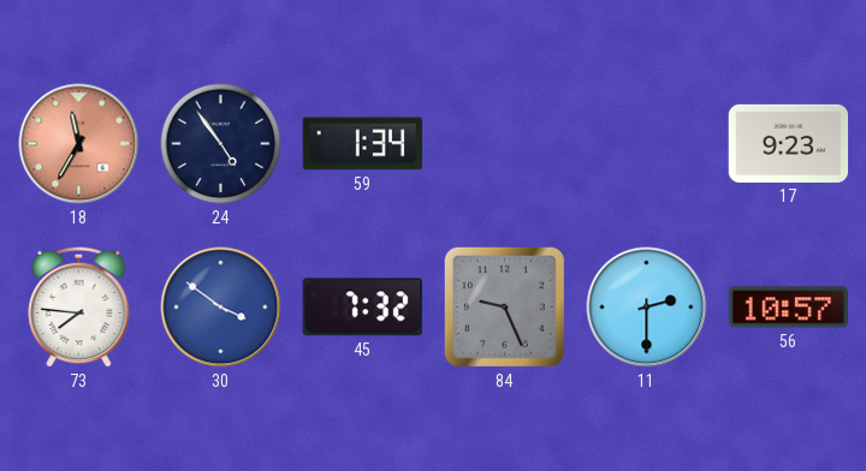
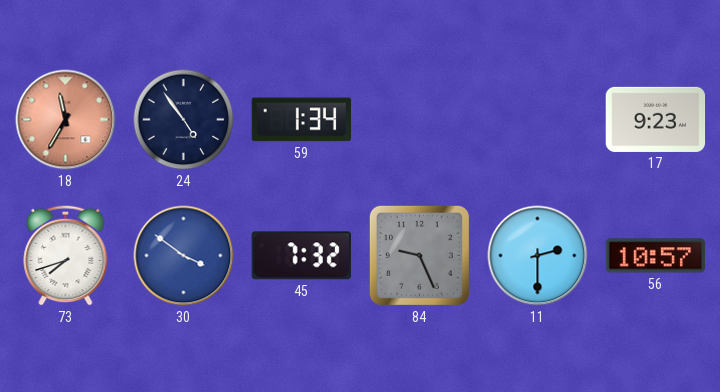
73: 7:46 -> 7:42
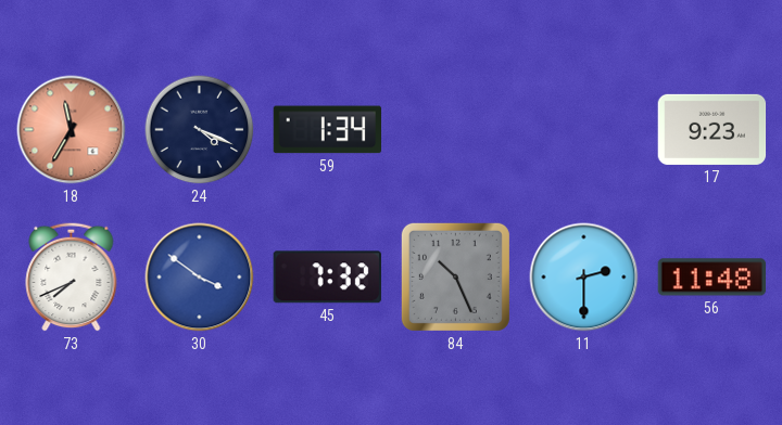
24: 4:54 -> 4:19
73: 7:42 -> 7:41
84: 9:26 -> 10:26
56: 10:57 -> 11:48
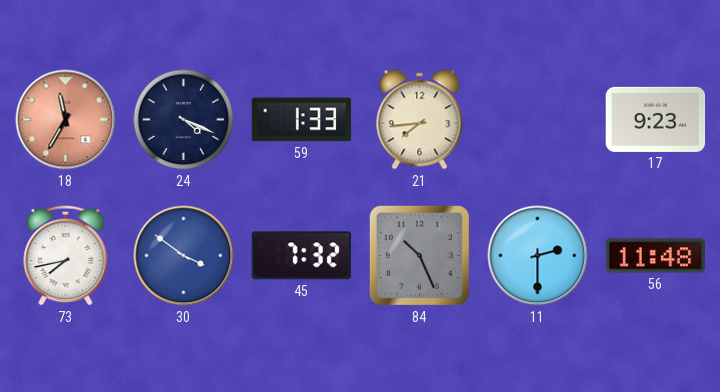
59: 1:34 -> 1:33
21: none -> 7:44
73: 7:41 -> 7:43
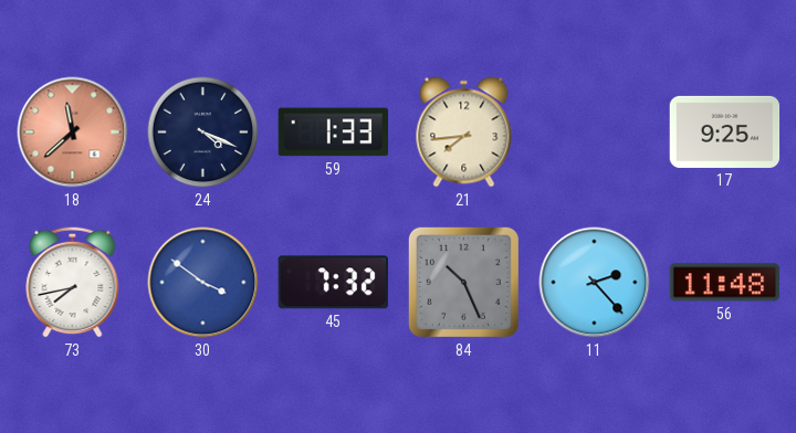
18: 11:35 -> 11:38
17: 9:23 -> 9:25
11: 2:30 -> 2:23
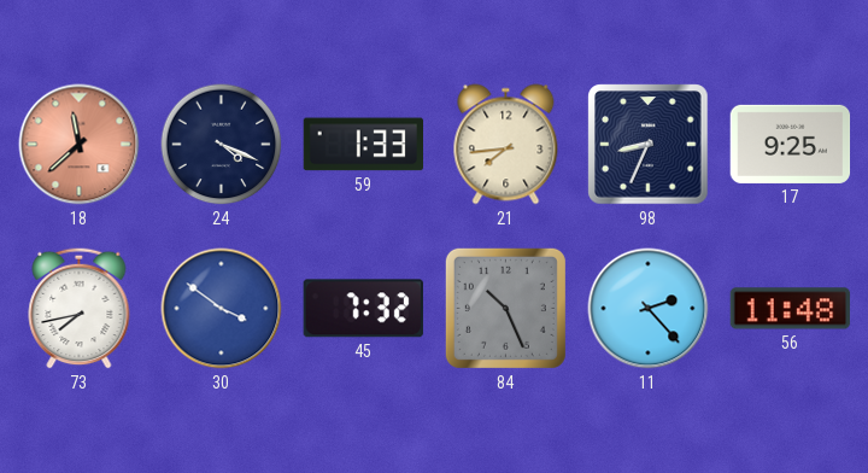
98: none -> 8:34
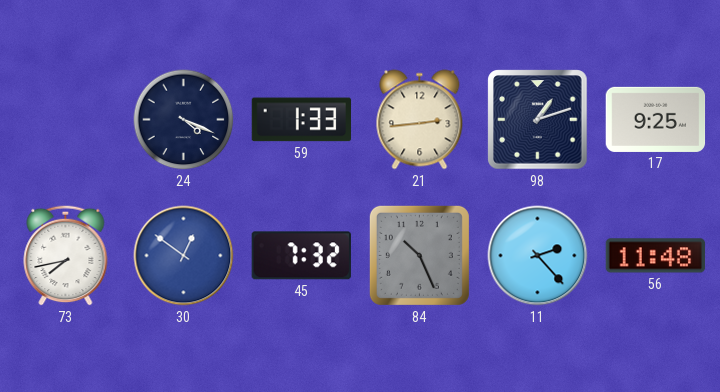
18: 11:38 -> none
21: 7:44 -> 2:44
98: 8:34 -> 1:12
30: 3:51 -> 12:51
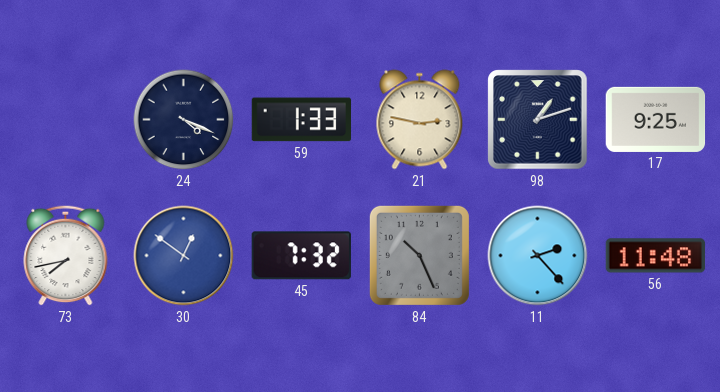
21: 2:44 -> 2:47
